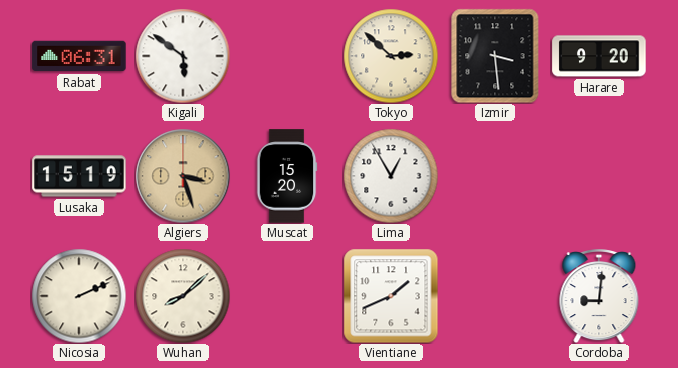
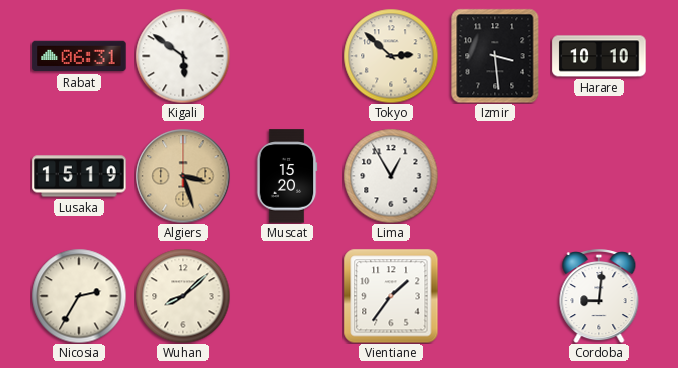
Harare: 9:20 -> 10:10
Nicosia: 2:11 -> 2:35
Vientiane: 1:41 -> 1:36
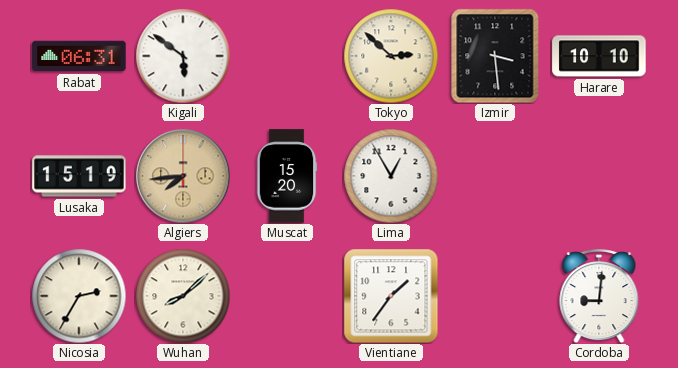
Algiers: 3:27 -> 7:44
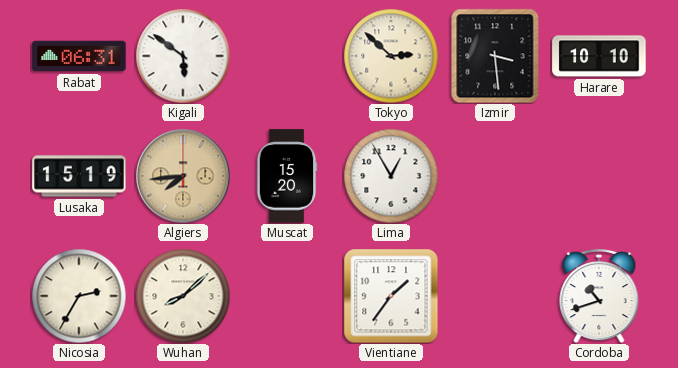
Cordoba: 9:01 -> 10:42
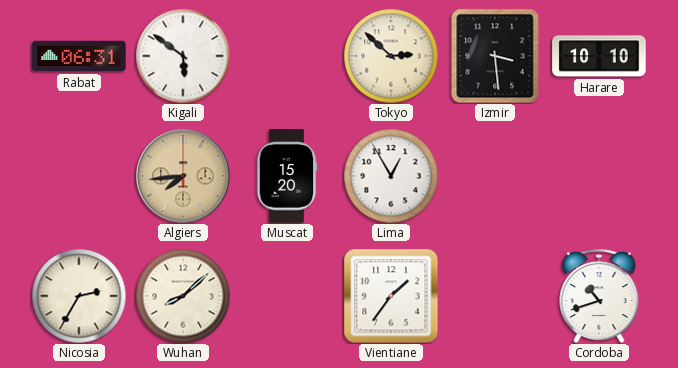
Lusaka: 15:19 -> none
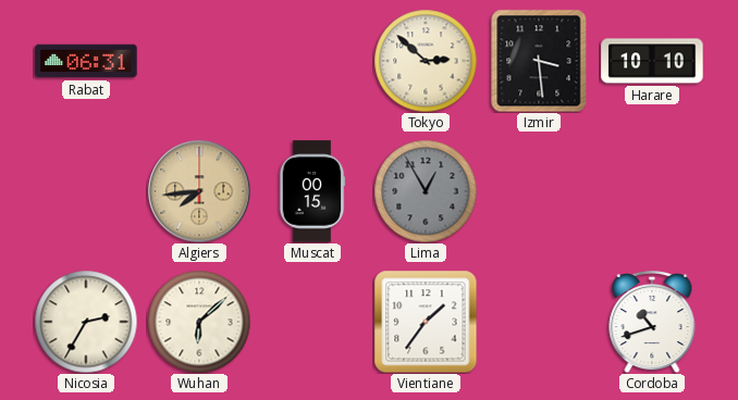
Kigali: 5:51 -> none
Muscat: 15:20 -> 00:15
Lima dial: white -> grey
Wuhan: 8:08 -> 6:08
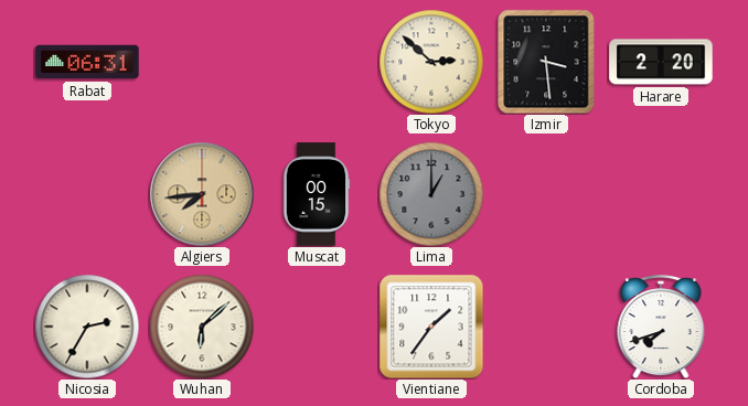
Harare: 10:10 -> 2:20
Lima: 12:55 -> 1:00
Cordoba: 10:42 -> 7:42
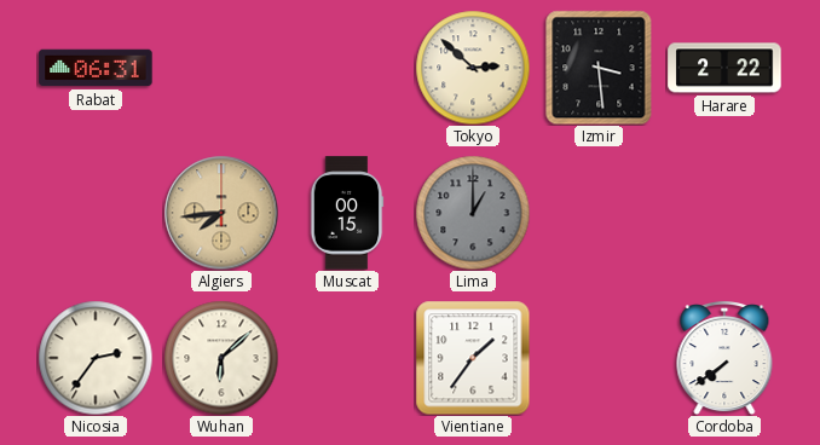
Harare: 2:20 -> 2:22
Nicosia: 2:35 -> 2:36
Cordoba: 7:42 -> 7:39
